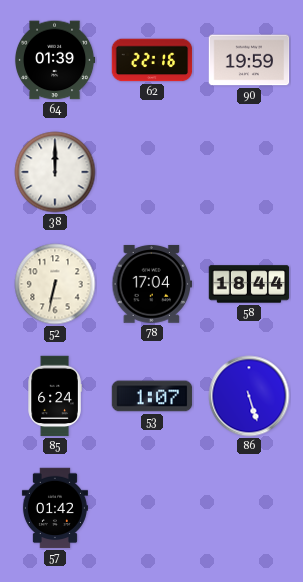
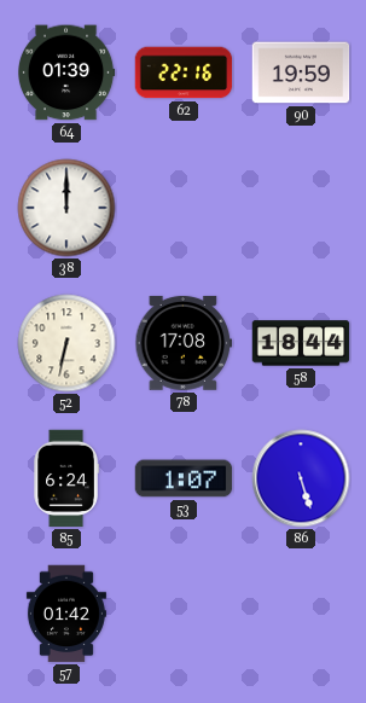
78: 17:04 -> 17:08
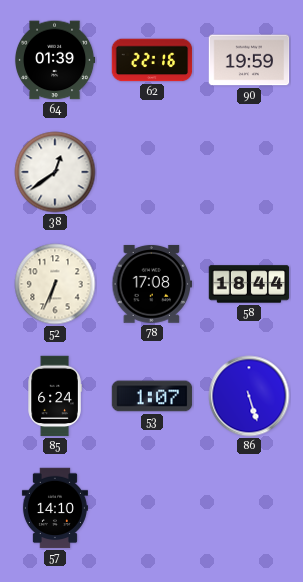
38: 12:00 -> 12:39
52: 6:32 -> 6:34
57: 01:42 -> 14:10
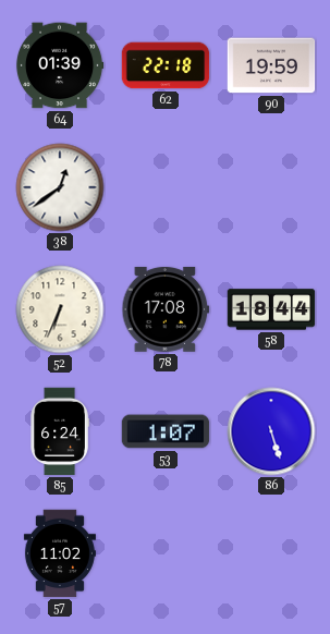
62: 22:16 -> 22:18
57: 14:10 -> 11:02
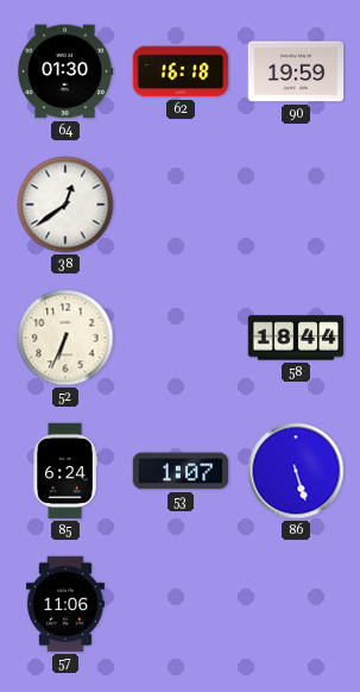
64: 01:39 -> 01:30
62: 22:18 -> 16:18
78: 17:08 -> none
57: 11:02 -> 11:06
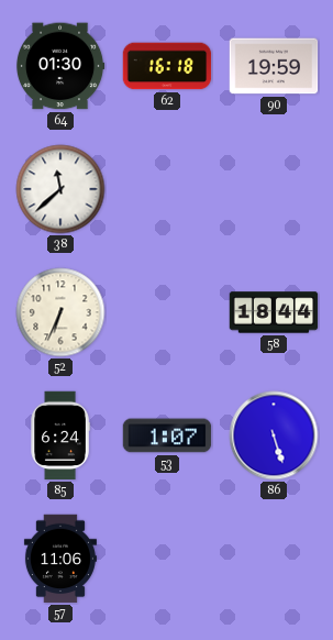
38: 12:39 -> 11:38
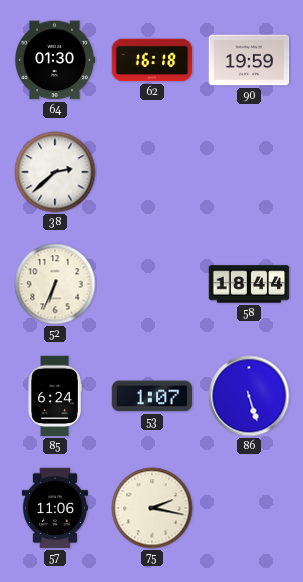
38: 11:38 -> 2:38
75: none -> 2:17
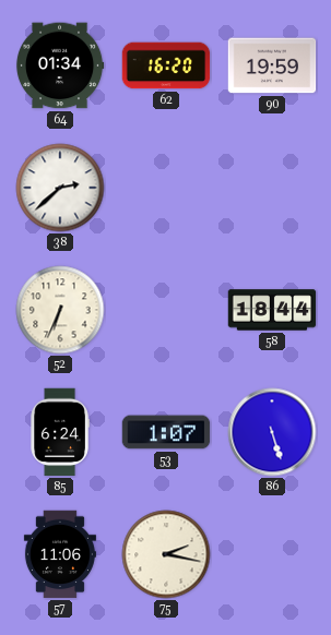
64: 01:30 -> 01:34
62: 16:18 -> 16:20
